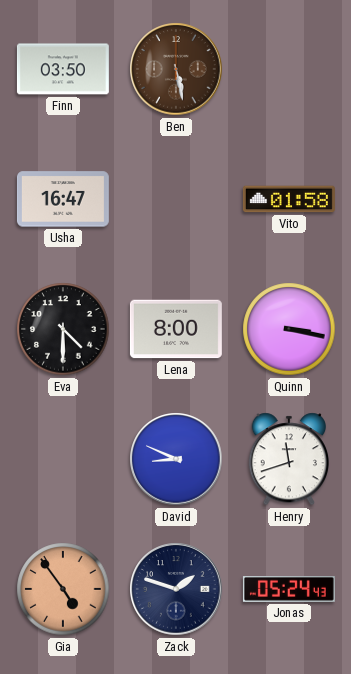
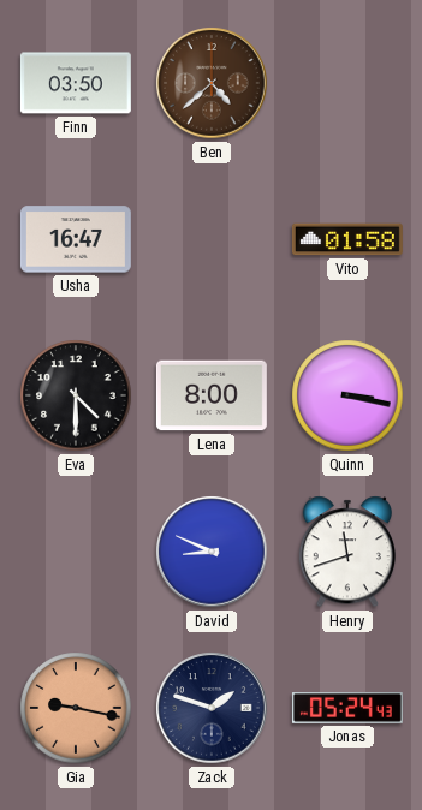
Ben: 5:28 -> 4:38
Gia: 4:54 -> 9:17
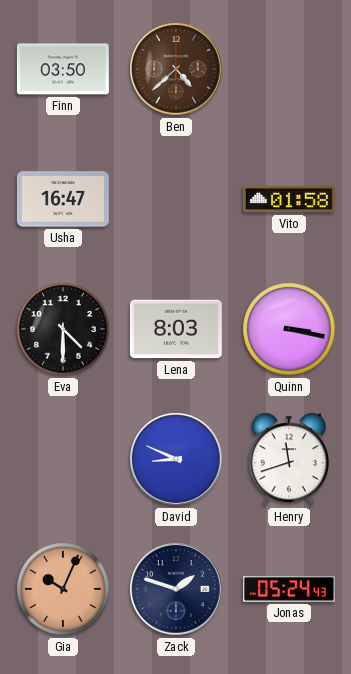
Lena: 8:00 -> 8:03
Gia: 9:17 -> 10:04
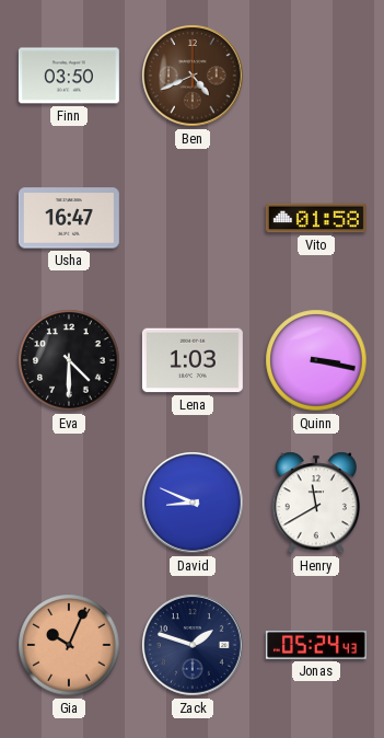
Ben: 4:38 -> 4:41
Lena: 8:03 -> 1:03
Henry: 11:42 -> 11:40
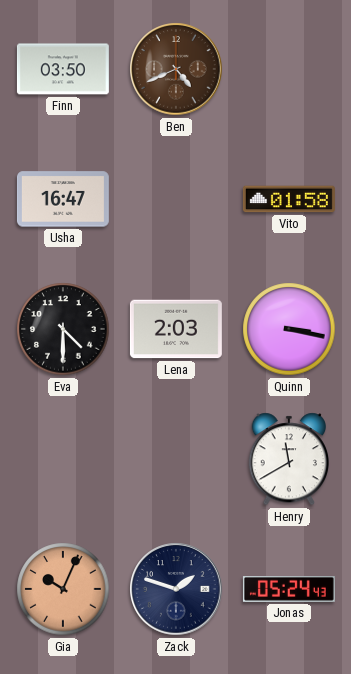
Lena: 1:03 -> 2:03
David: 8:49 -> none
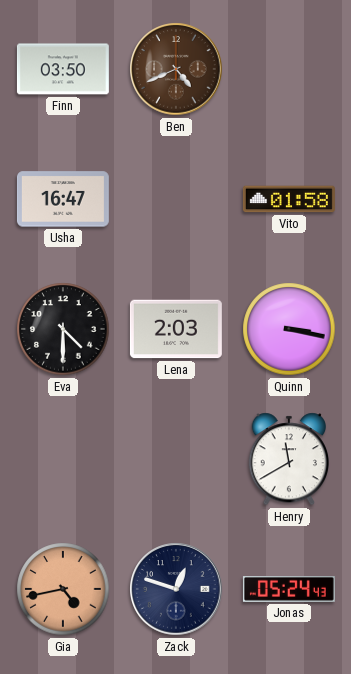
Gia: 10:04 -> 4:43
Zack: 1:48 -> 12:48
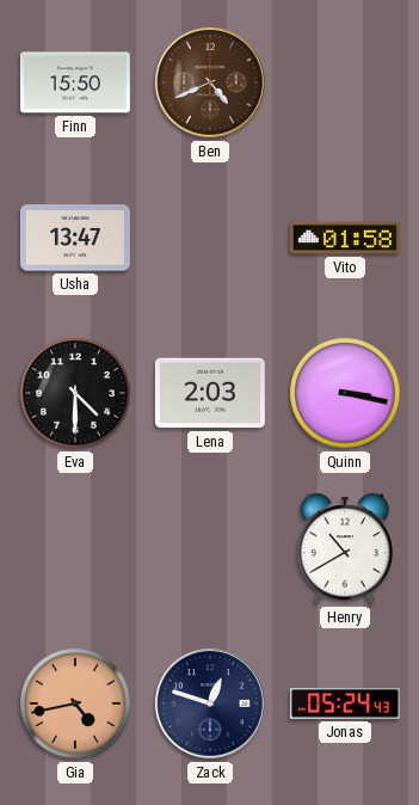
Finn: 03:50 -> 15:50
Usha: 16:47 -> 13:47
Henry: 11:40 -> 10:40
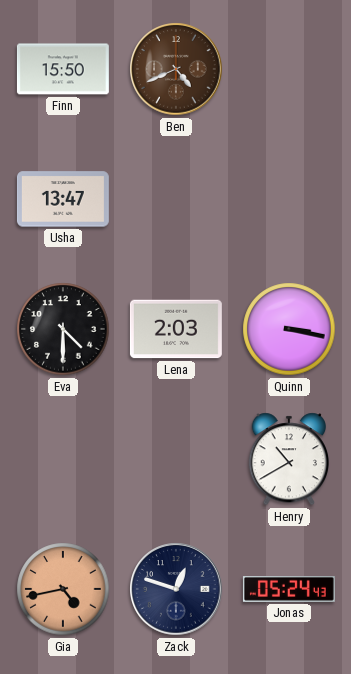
Vito: 01:58 -> none
